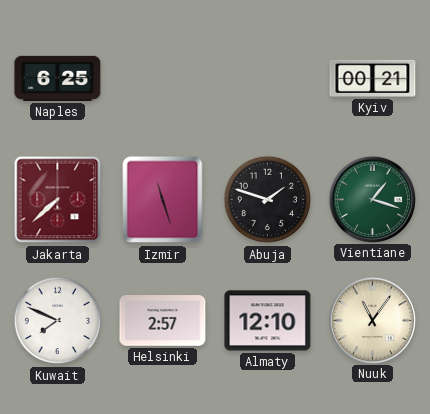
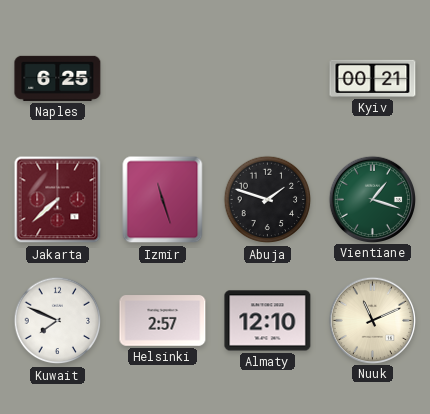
Nuuk: 11:06 -> 11:11
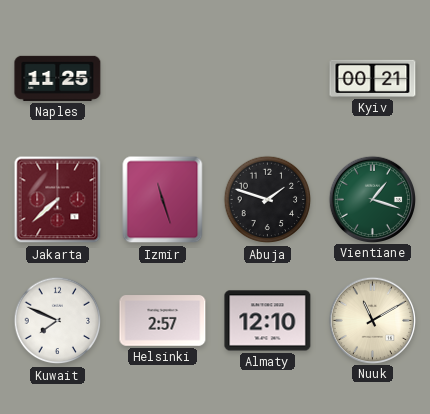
Naples: 6:25 -> 11:25
Nuuk: 11:11 -> 11:10
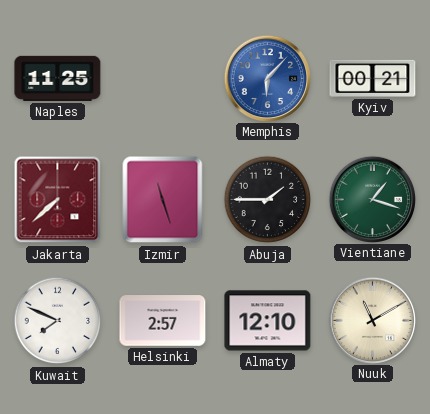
Memphis: none -> 6:07
Abuja: 1:48 -> 1:45
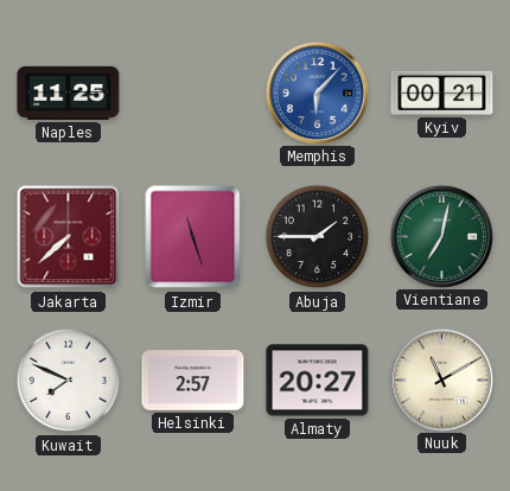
Vientiane: 1:18 -> 7:02
Almaty: 12:10 -> 20:27
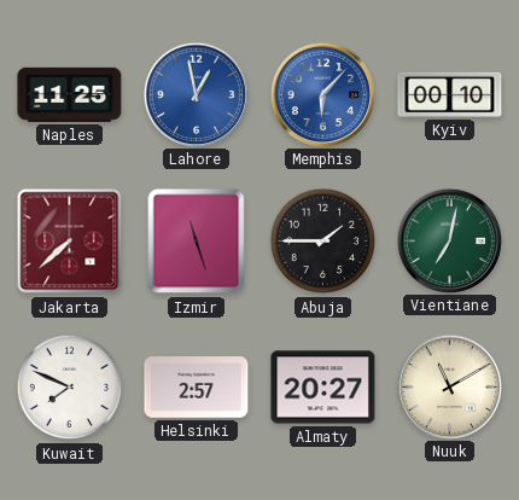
Lahore: none -> 12:58
Kyiv: 00:21 -> 00:10
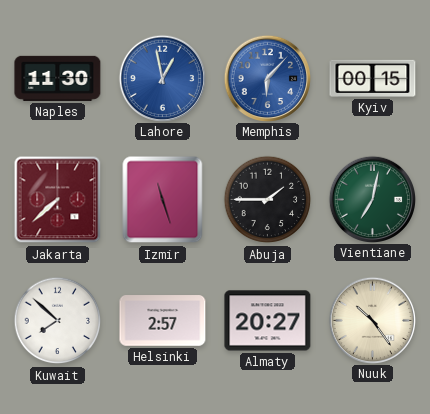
Naples: 11:25 -> 11:30
Kyiv: 00:10 -> 00:15
Kuwait: 7:49 -> 7:52
Nuuk: 11:10 -> 10:24
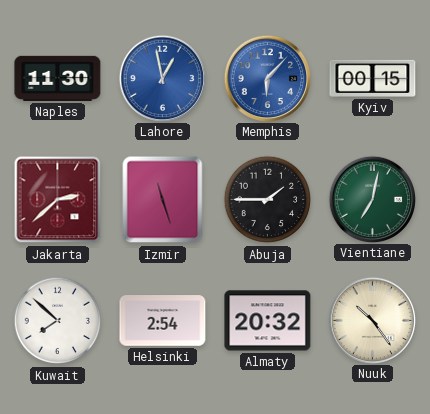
Jakarta: 7:38 -> 2:38
Helsinki: 2:57 -> 2:54
Almaty: 20:27 -> 20:32
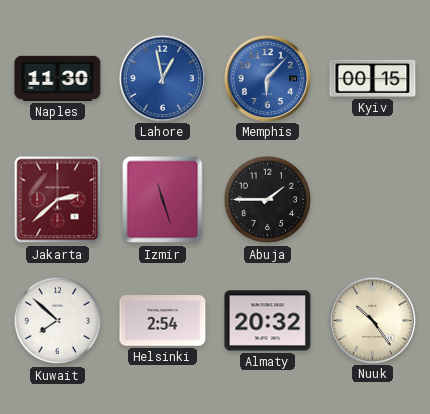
Vientiane: 7:02 -> none
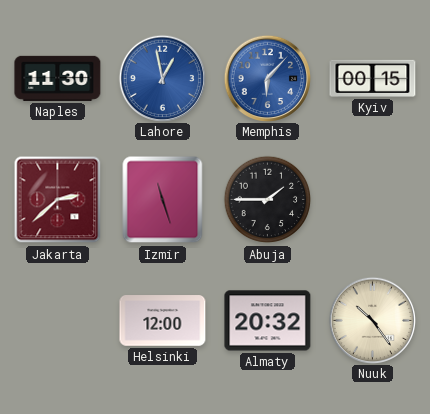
Kuwait: 7:52 -> none
Helsinki: 2:54 -> 12:00
